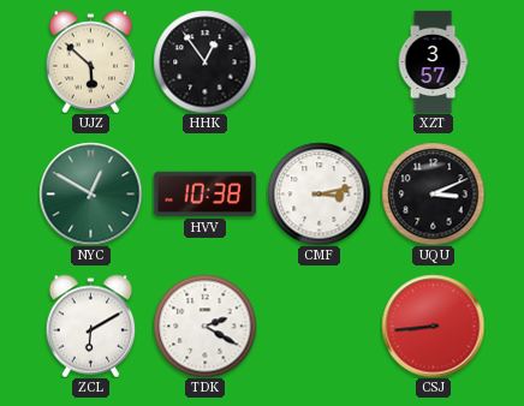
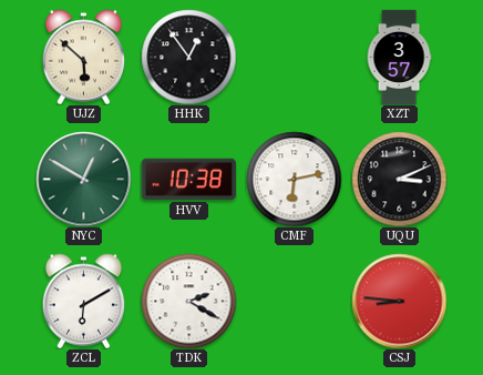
CMF: 3:13 -> 6:13
CSJ: 8:44 -> 8:46
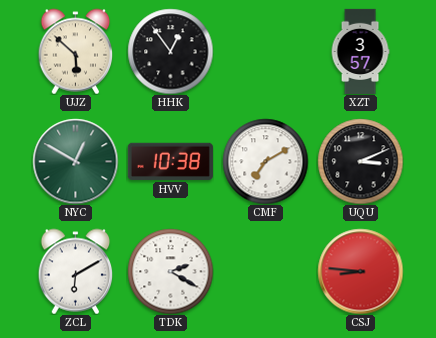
CMF: 6:13 -> 7:10
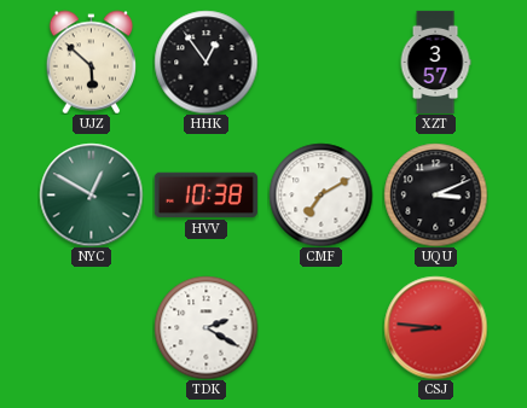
ZCL: 6:10 -> none
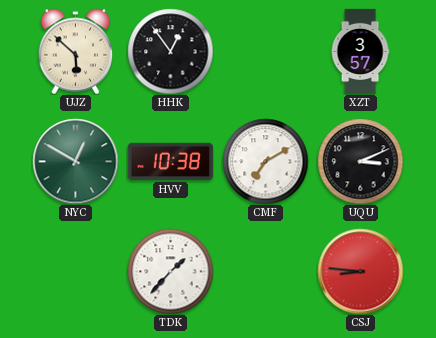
TDK: 2:20 -> 1:37
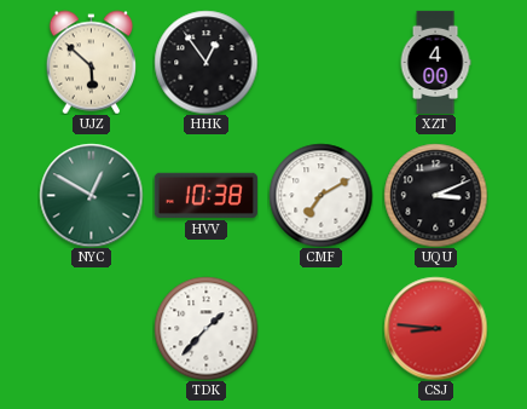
XZT: 3:57 -> 4:00
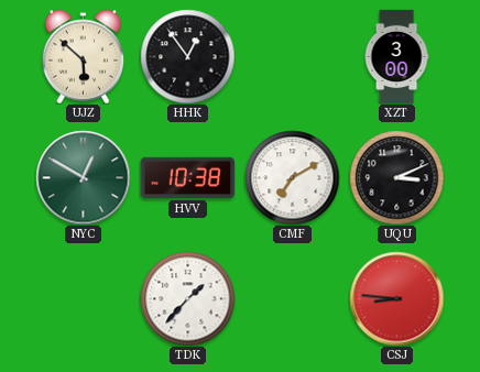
XZT: 4:00 -> 3:00
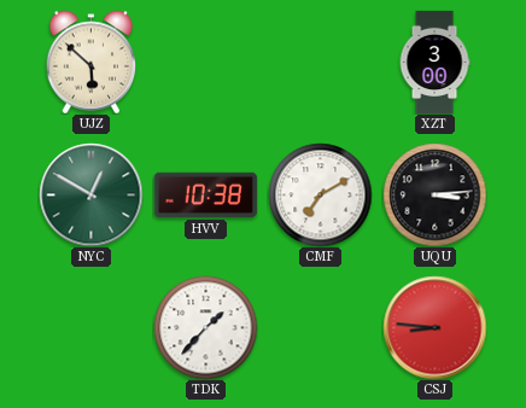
HHK: 12:54 -> none
UQU: 3:11 -> 3:14
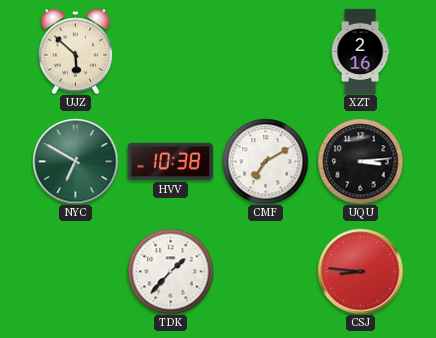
XZT: 3:00 -> 2:16
NYC: 12:50 -> 6:50
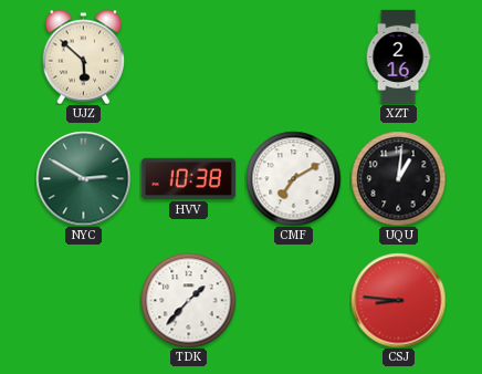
NYC: 6:50 -> 2:50
UQU: 3:14 -> 1:01
